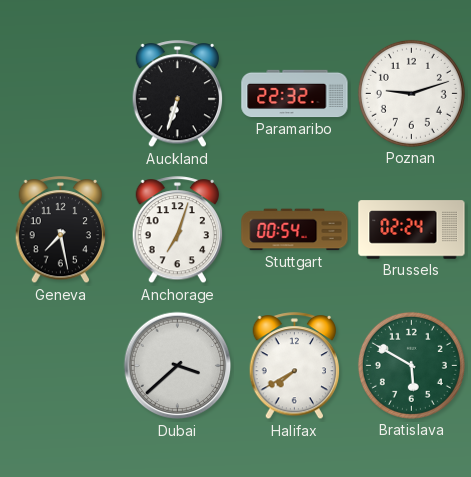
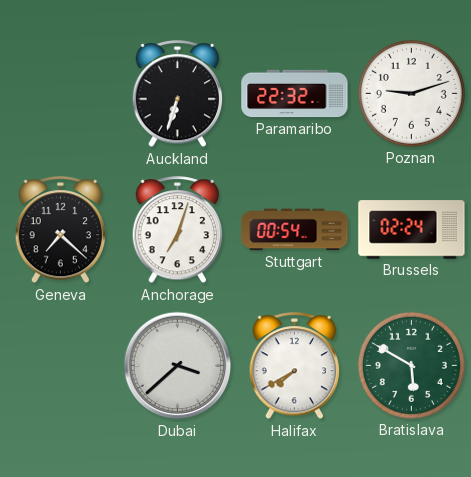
Geneva: 7:28 -> 7:22
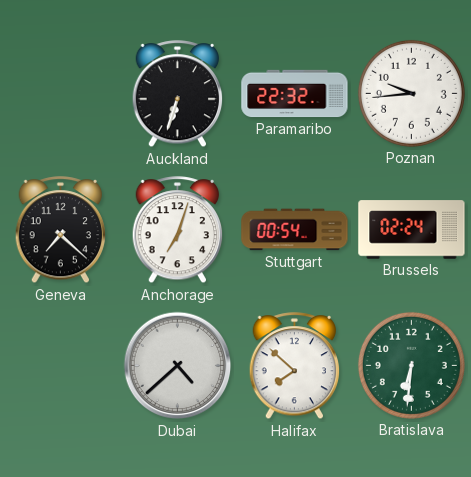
Poznan: 9:12 -> 9:44
Dubai: 3:38 -> 4:38
Halifax: 7:40 -> 7:52
Bratislava: 5:50 -> 6:31
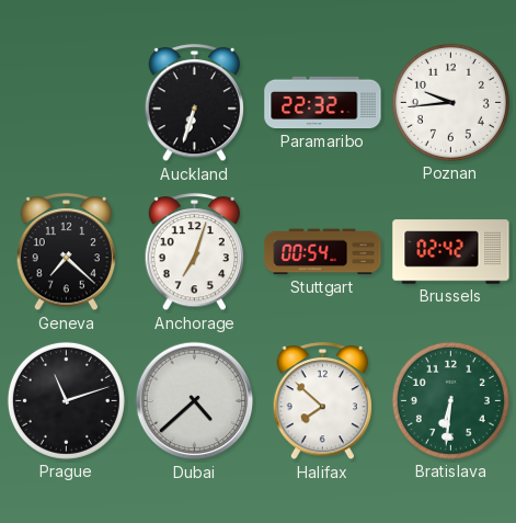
Brussels: 02:24 -> 02:42
Prague: none -> 11:12
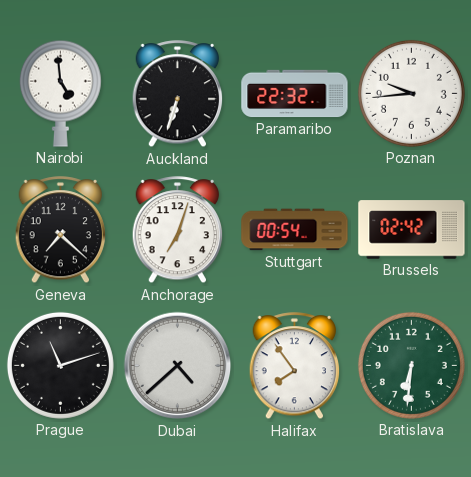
Nairobi: none -> 4:59
Halifax: 7:52 -> 7:54
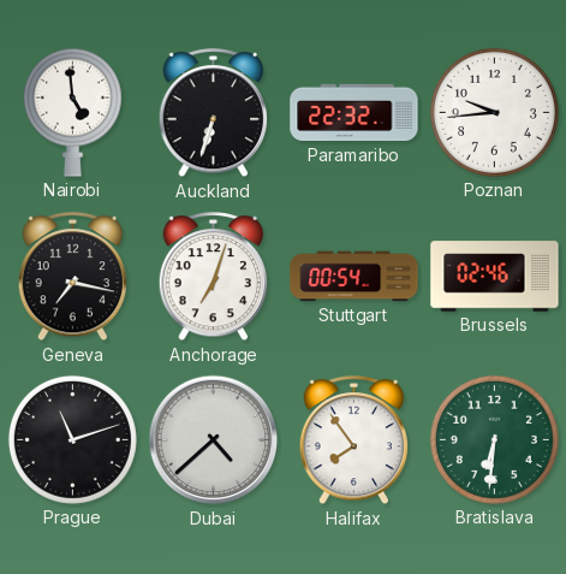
Geneva: 7:22 -> 7:17
Brussels: 02:42 -> 02:46
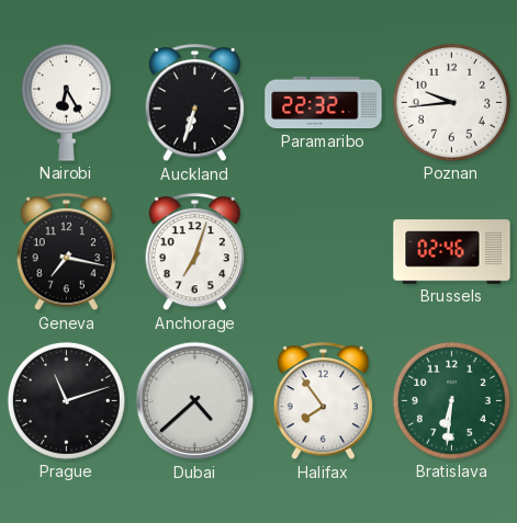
Nairobi: 4:59 -> 6:25
Stuttgart: 00:54 -> none
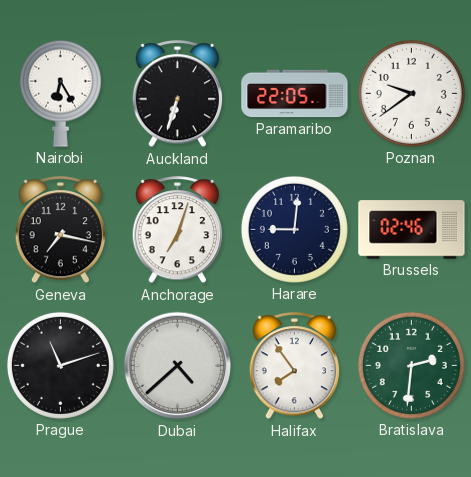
Paramaribo: 22:32 -> 22:05
Poznan: 9:44 -> 9:39
Harare: none -> 9:01
Bratislava: 6:31 -> 2:31
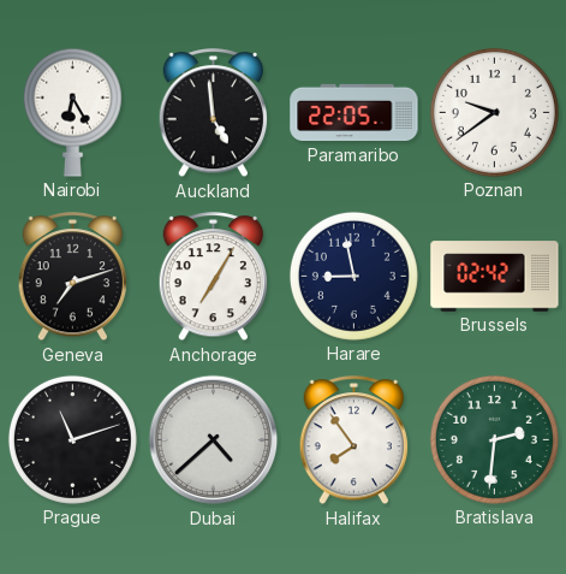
Auckland: 6:33 -> 4:59
Geneva: 7:17 -> 7:12
Anchorage: 7:03 -> 7:05
Harare: 9:01 -> 8:58
Brussels: 02:46 -> 02:42
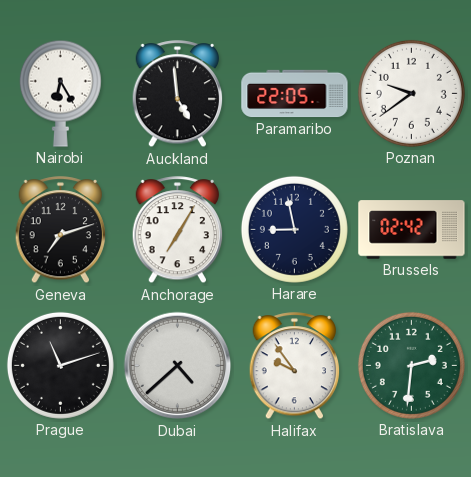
Halifax: 7:54 -> 9:54
